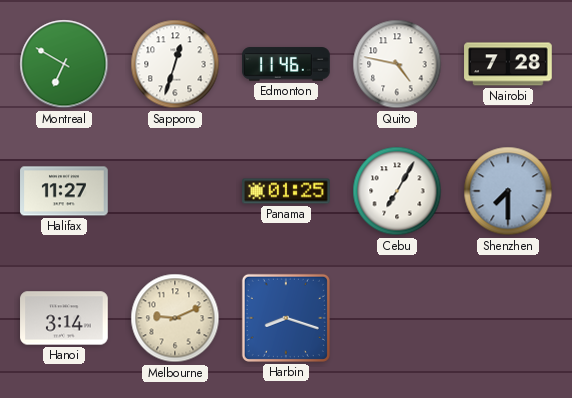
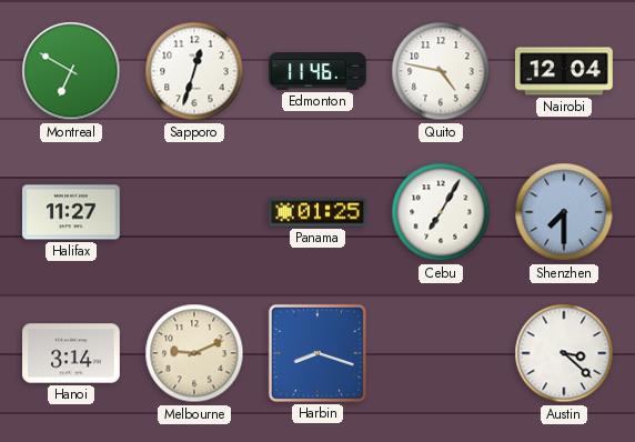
Nairobi: 7:28 -> 12:04
Austin: none -> 3:22
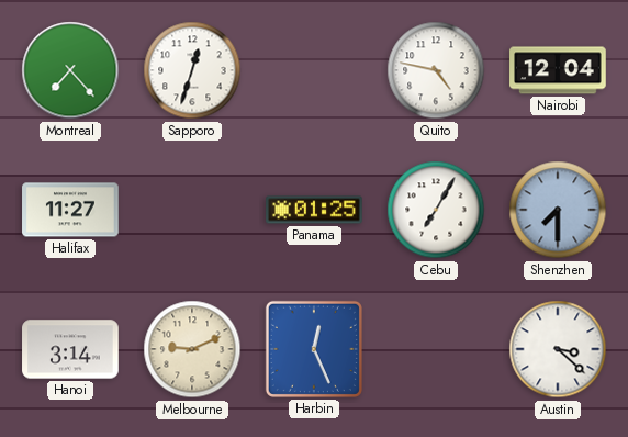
Montreal: 6:50 -> 7:23
Edmonton: 11:46 -> none
Harbin: 8:18 -> 12:26
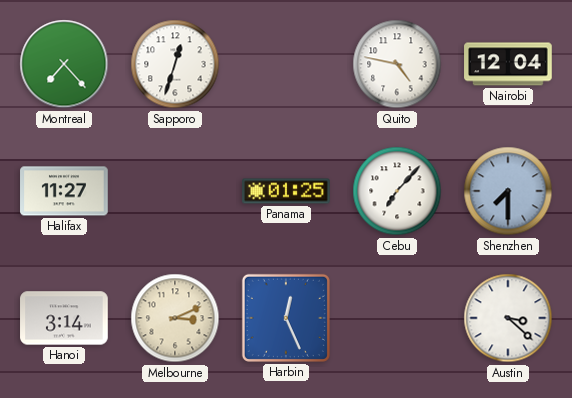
Cebu: 7:05 -> 7:07
Melbourne: 9:11 -> 3:11
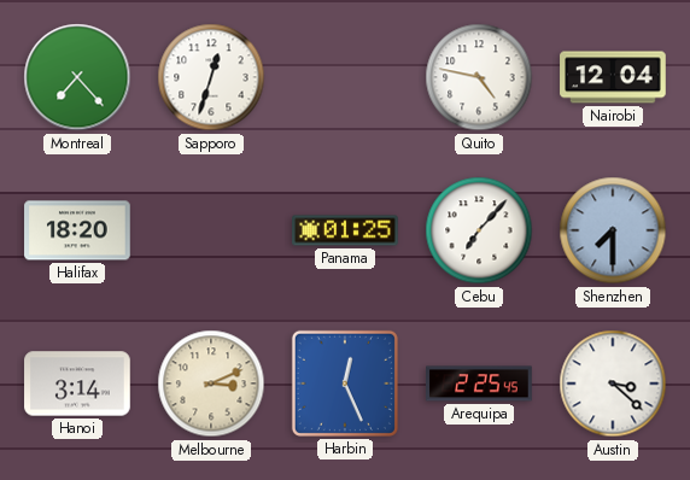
Halifax: 11:27 -> 18:20
Arequipa: none -> 2:25
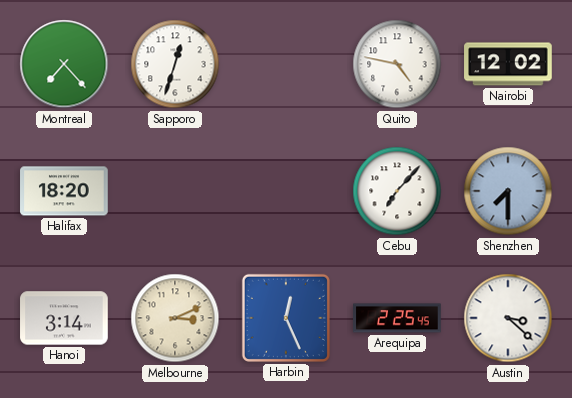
Nairobi: 12:04 -> 12:02
Panama: 01:25 -> none
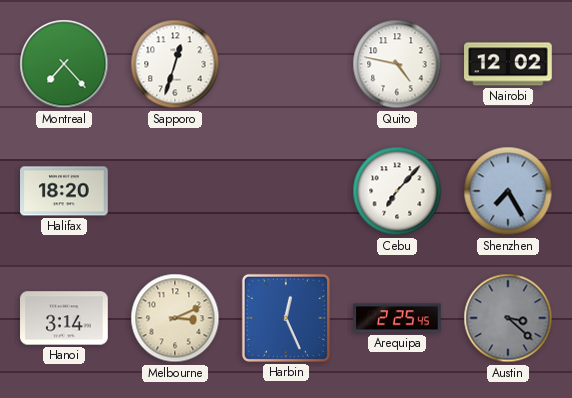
Shenzhen: 7:30 -> 7:25
Austin dial: white -> grey
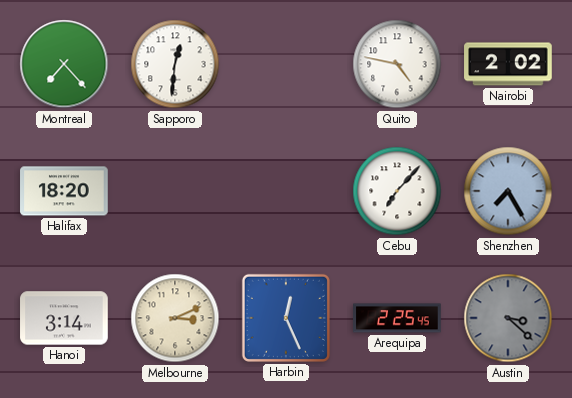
Sapporo: 12:33 -> 12:31
Nairobi: 12:02 -> 2:02
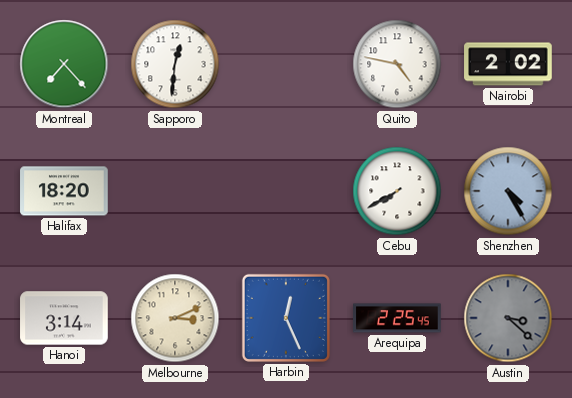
Cebu: 7:07 -> 7:40
Shenzhen: 7:25 -> 4:25
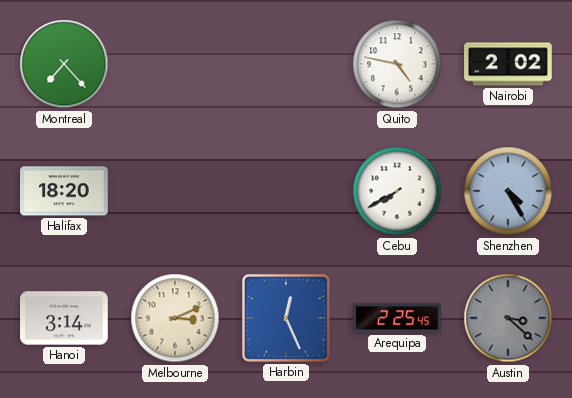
Sapporo: 12:31 -> none
